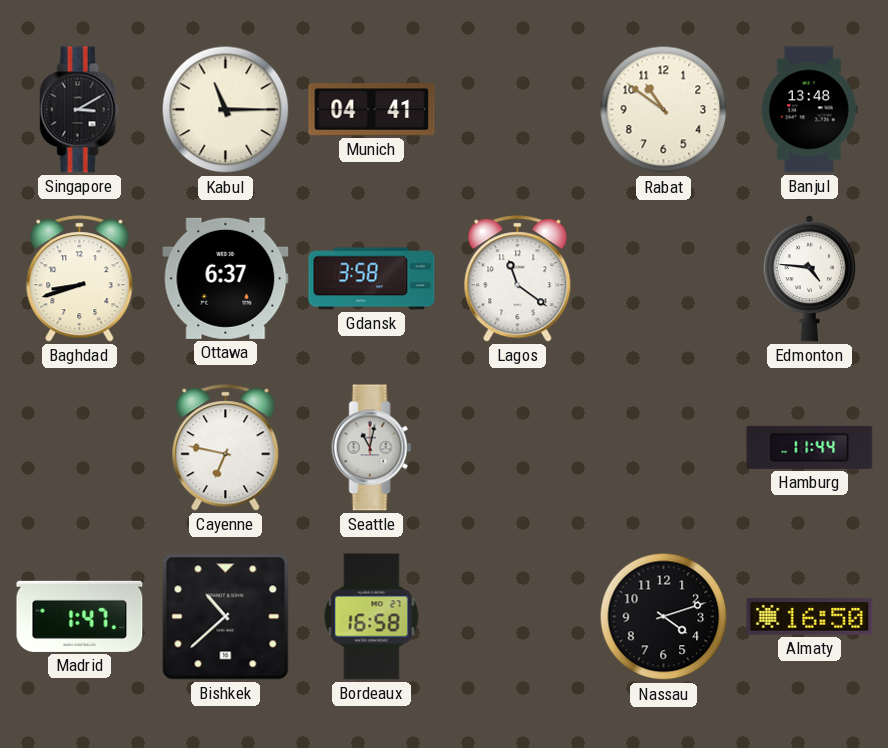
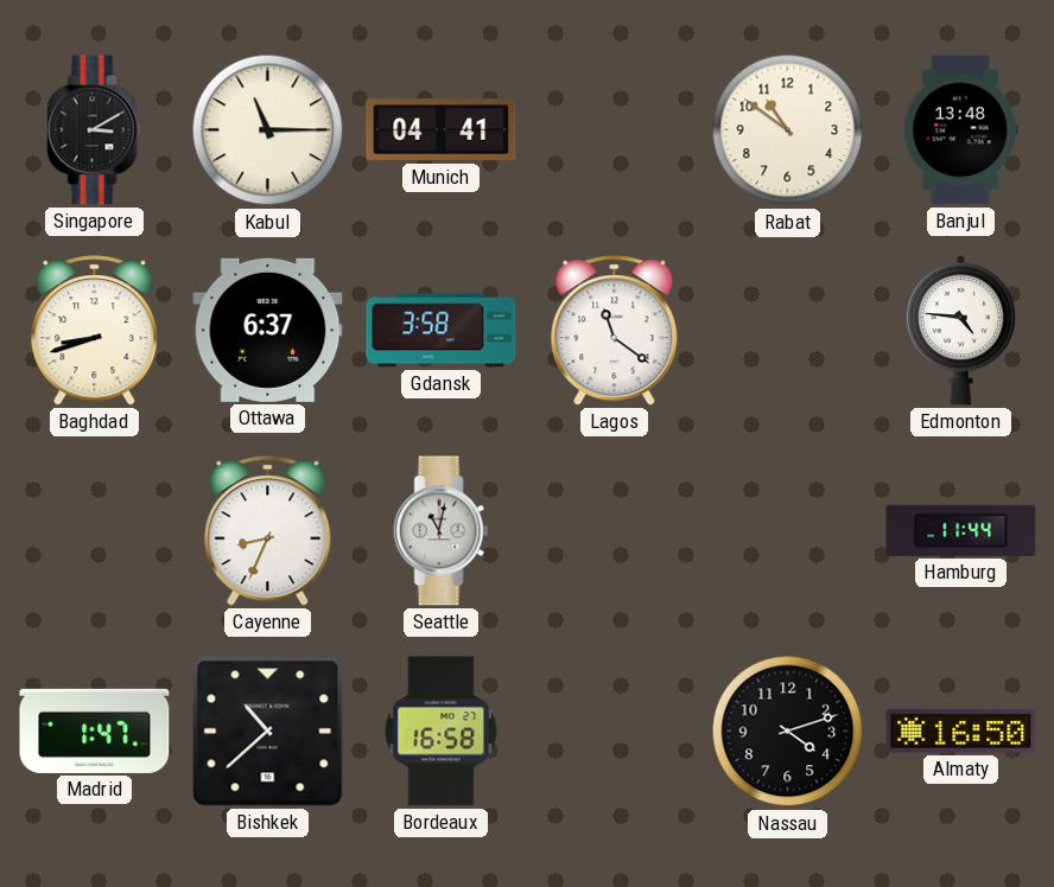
Cayenne: 6:47 -> 8:34
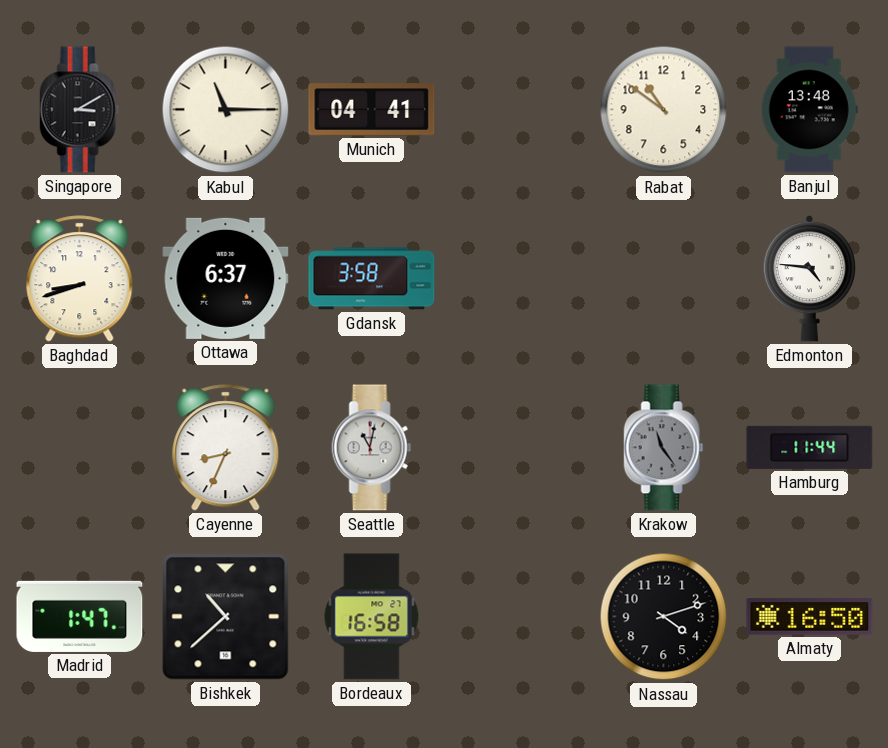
Lagos: 11:21 -> none
Krakow: none -> 11:24
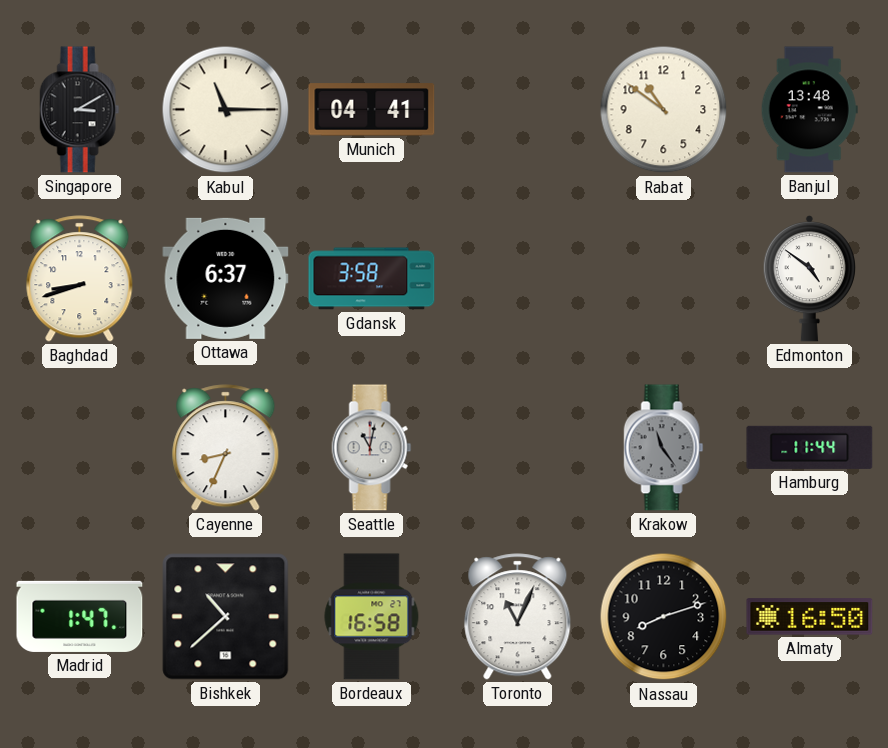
Edmonton: 4:46 -> 4:51
Toronto: none -> 11:04
Nassau: 4:12 -> 8:12
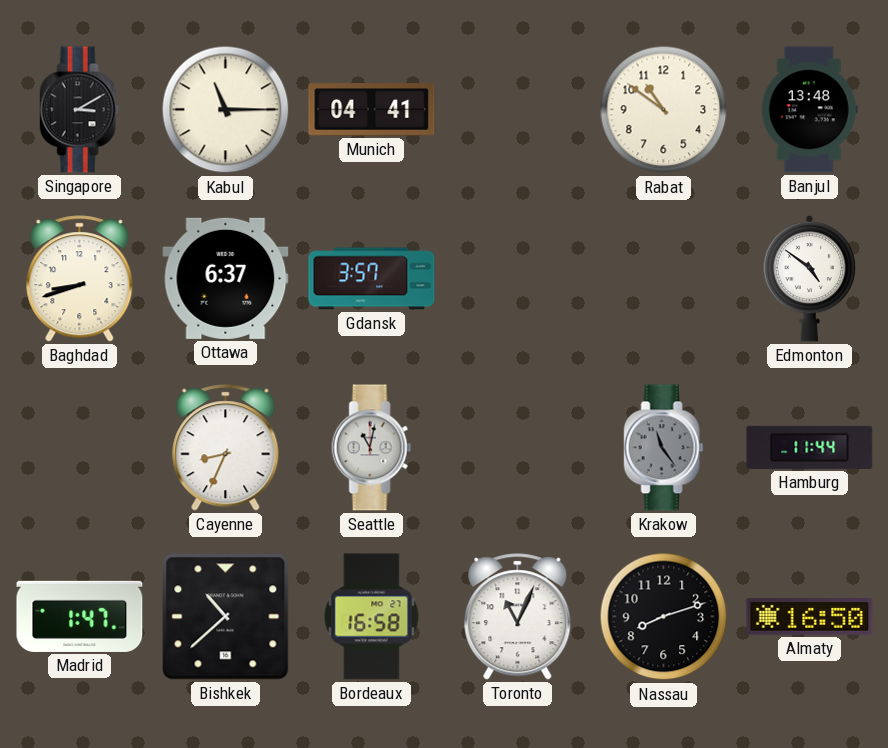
Gdansk: 3:58 -> 3:57
